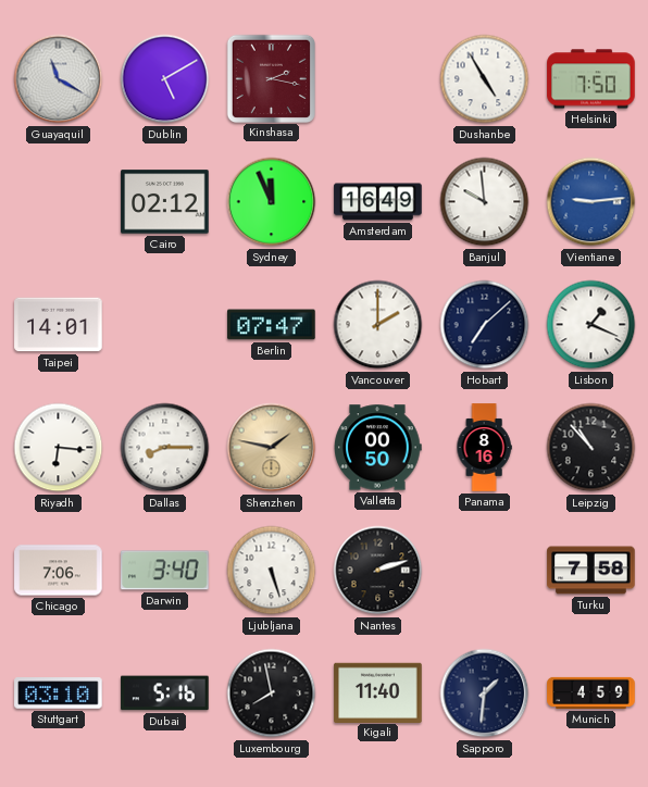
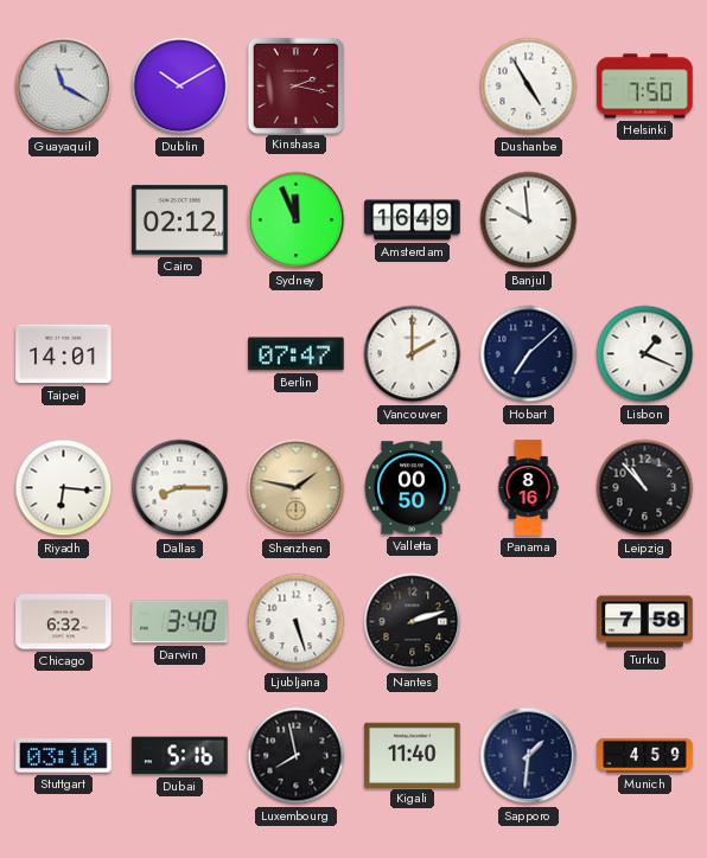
Dublin: 5:10 -> 10:10
Vientiane: 9:14 -> none
Chicago: 7:06 -> 6:32
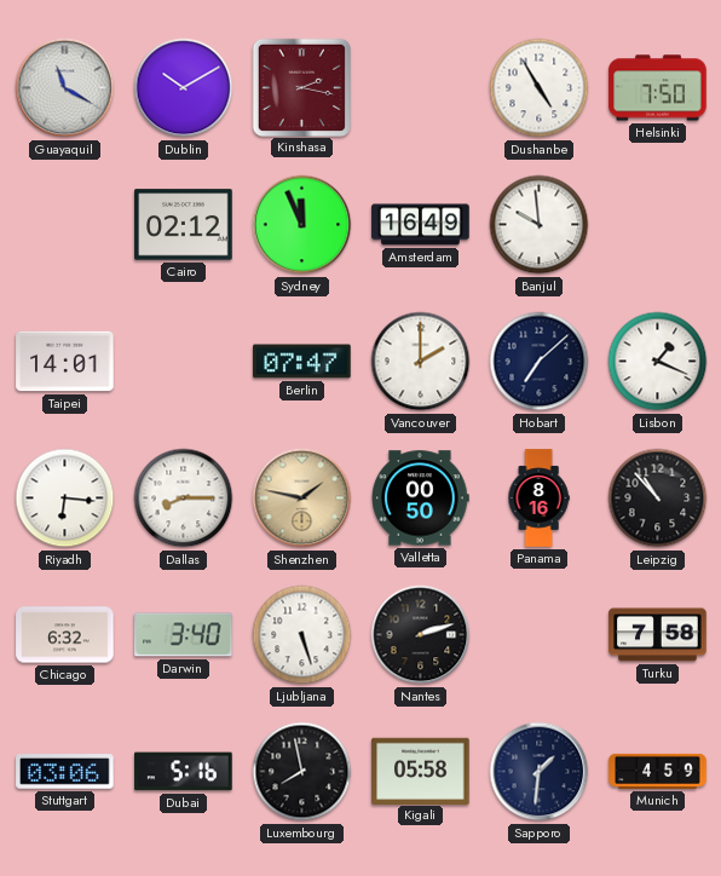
Stuttgart: 03:10 -> 03:06
Kigali: 11:40 -> 05:58
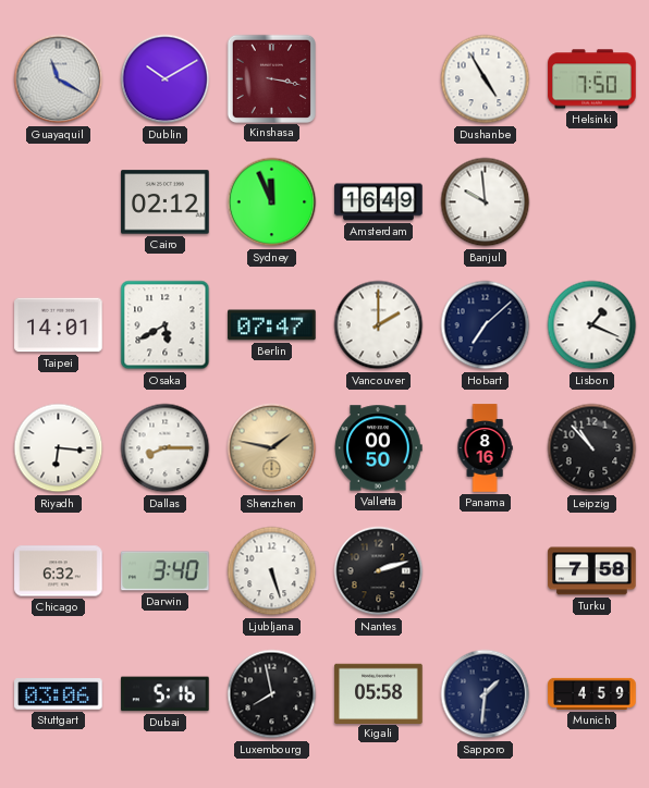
Kinshasa: 2:17 -> 3:17
Osaka: none -> 5:40
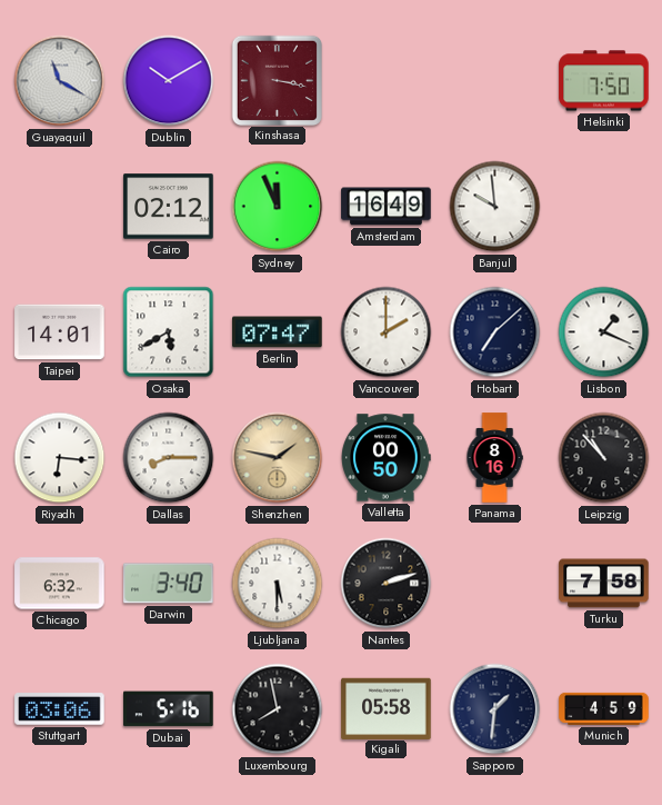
Dushanbe: 4:55 -> none
Ljubljana: 5:27 -> 5:30
